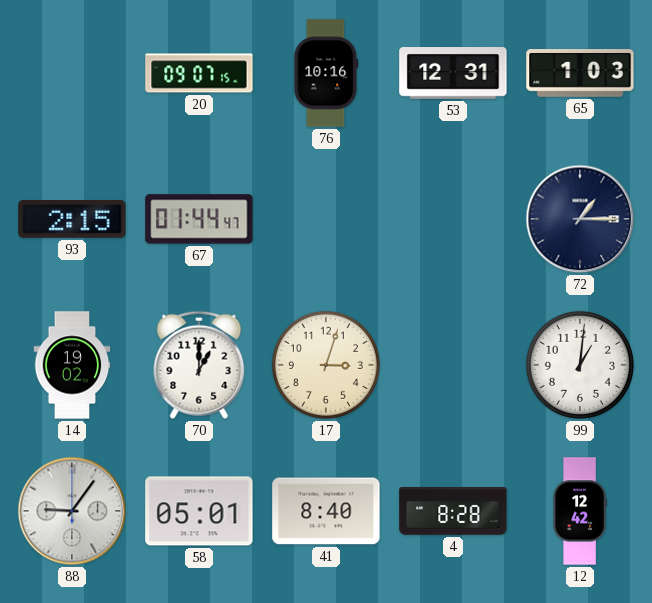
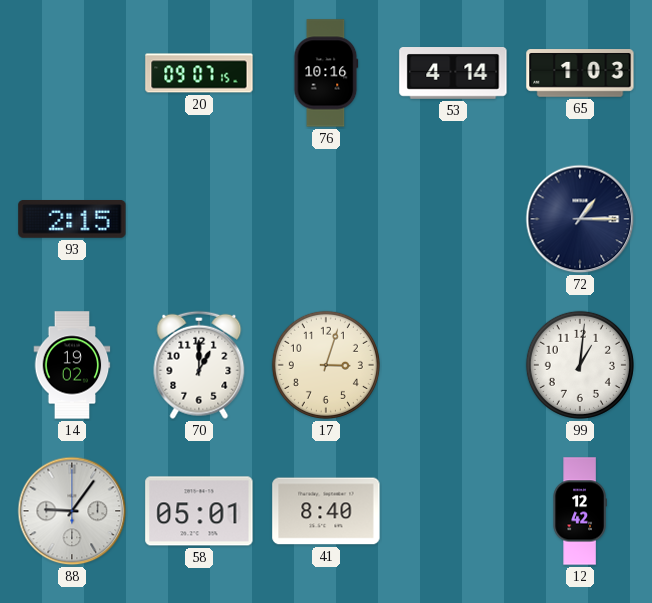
53: 12:31 -> 4:14
67: 01:44 -> none
4: 8:28 -> none
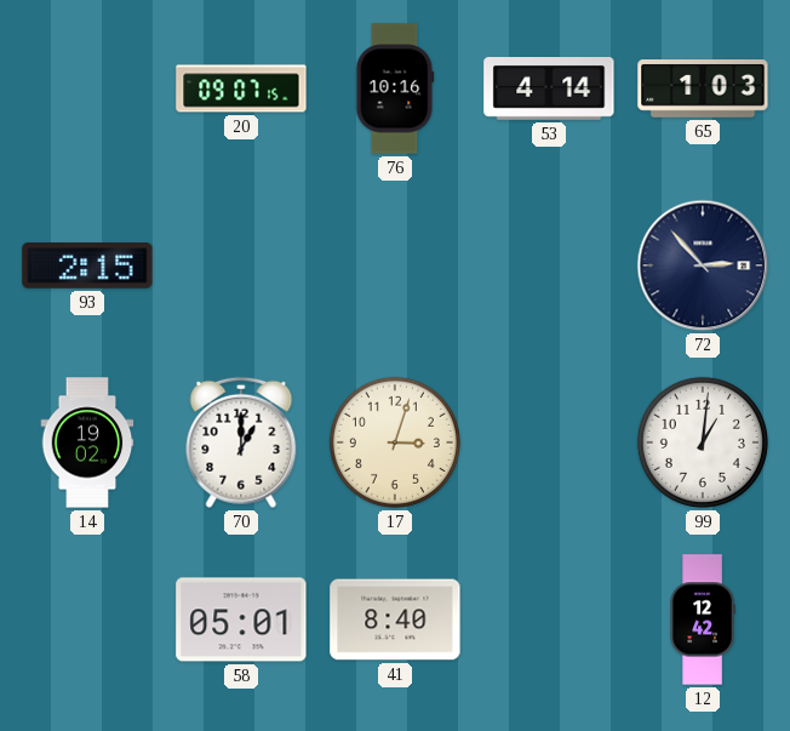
72: 1:15 -> 2:53
88: 9:06 -> none
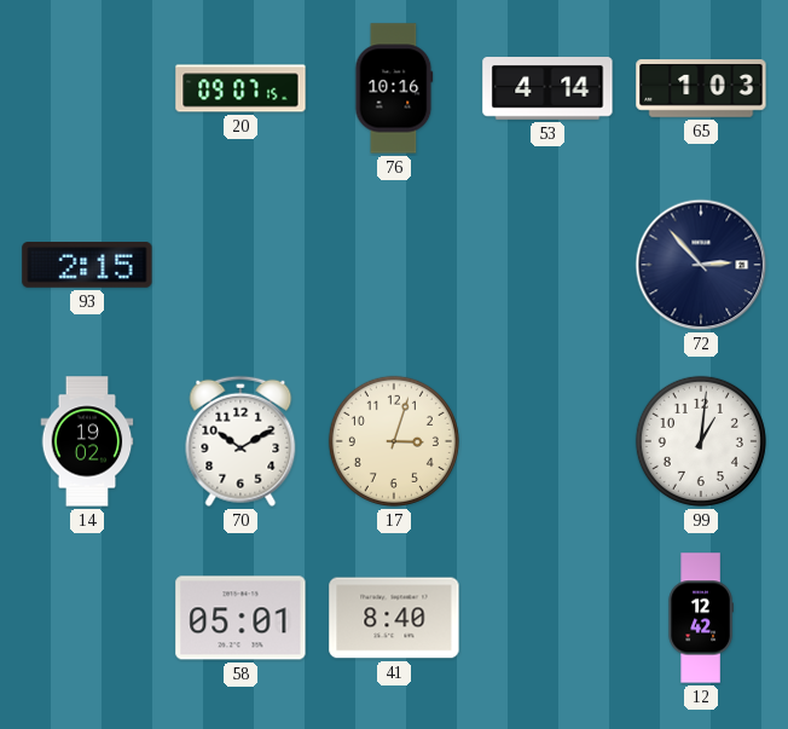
70: 1:00 -> 10:10
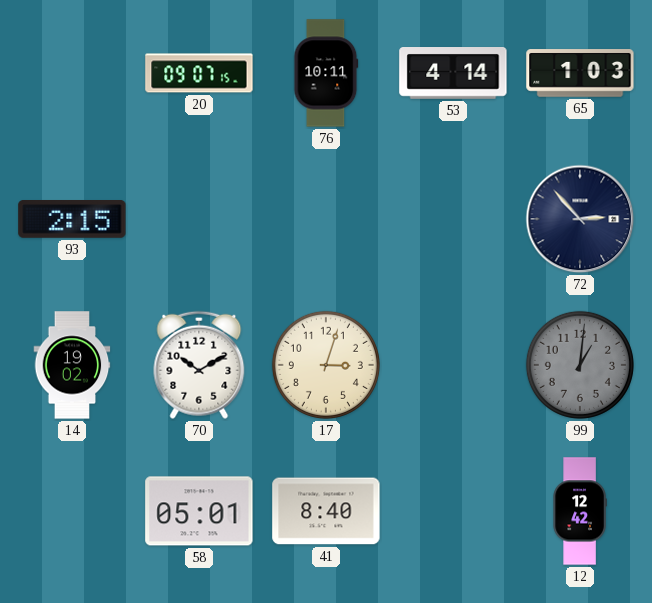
76: 10:16 -> 10:11
99 dial: white -> grey
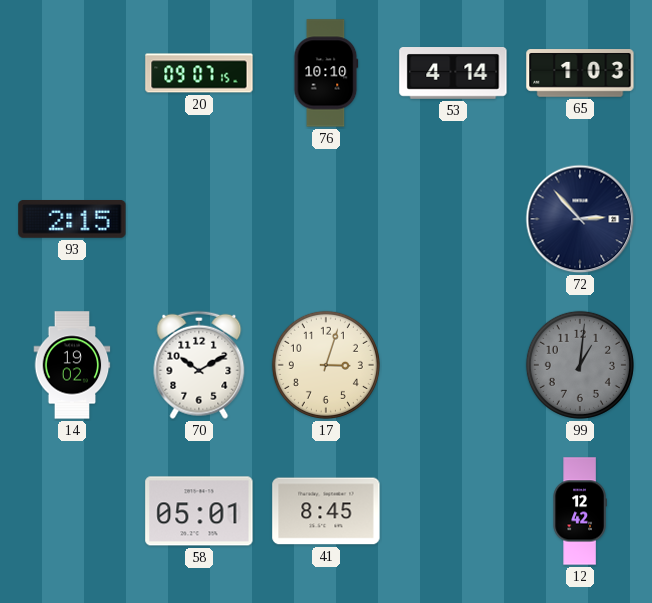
76: 10:11 -> 10:10
41: 8:40 -> 8:45
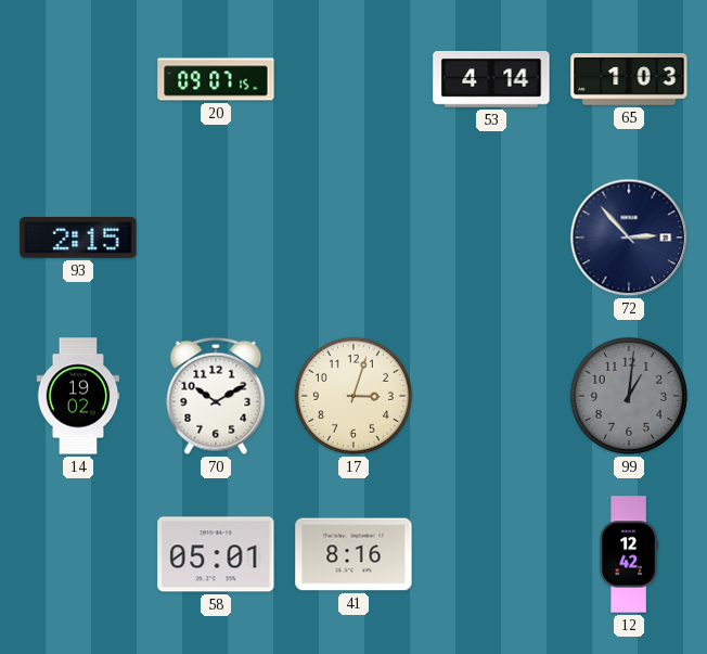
76: 10:10 -> none
41: 8:45 -> 8:16
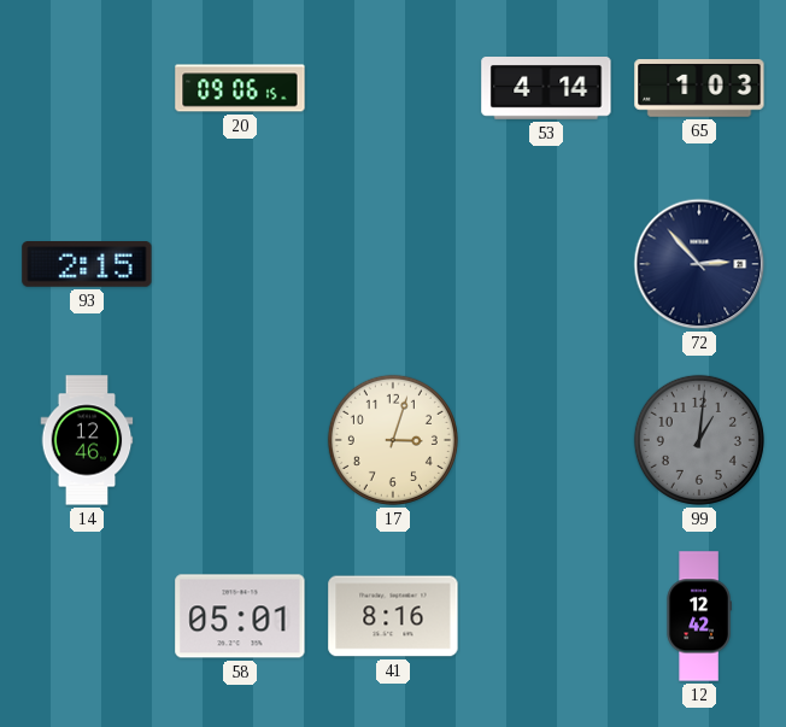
20: 09:07 -> 09:06
14: 19:02 -> 12:46
70: 10:10 -> none
